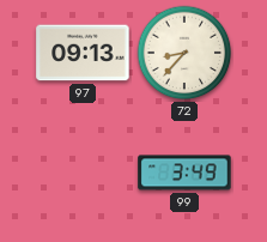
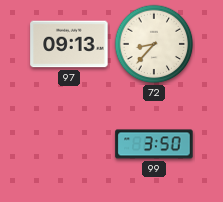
99: 3:49 -> 3:50
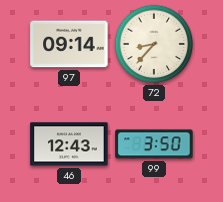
97: 09:13 -> 09:14
46: none -> 12:43
